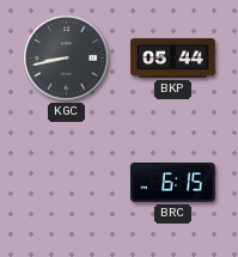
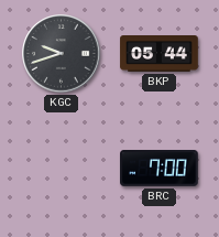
KGC: 8:43 -> 9:42
BRC: 6:15 -> 7:00
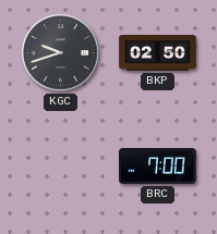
BKP: 05:44 -> 02:50
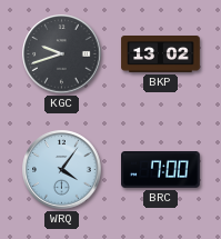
BKP: 02:50 -> 13:02
WRQ: none -> 4:06
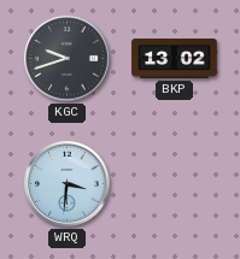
WRQ: 4:06 -> 3:31
BRC: 7:00 -> none
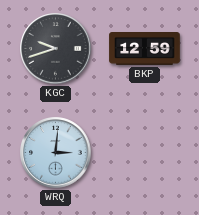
BKP: 13:02 -> 12:59
WRQ: 3:31 -> 3:01
